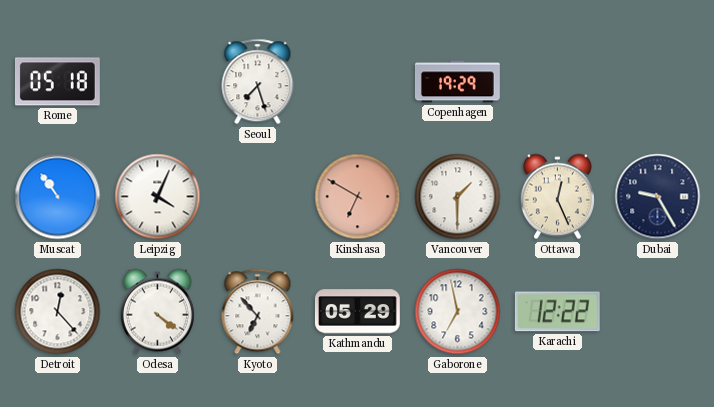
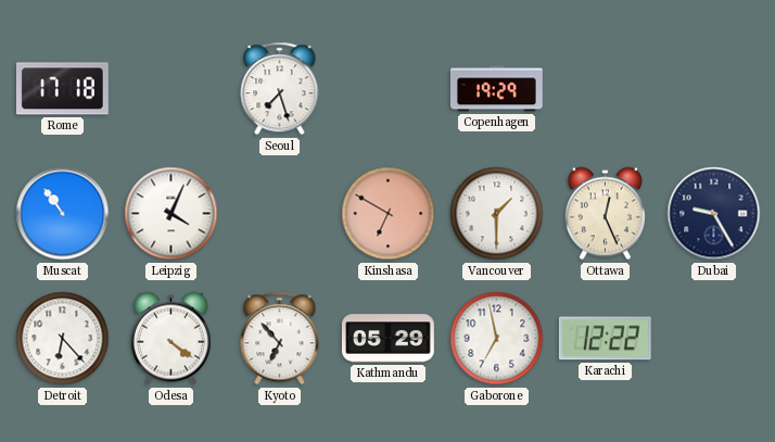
Rome: 05:18 -> 17:18
Detroit: 12:23 -> 6:23
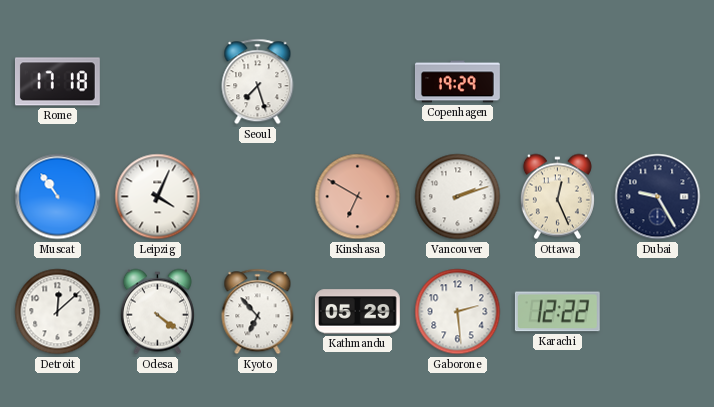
Vancouver: 1:30 -> 2:12
Detroit: 6:23 -> 12:08
Gaborone: 6:58 -> 2:29
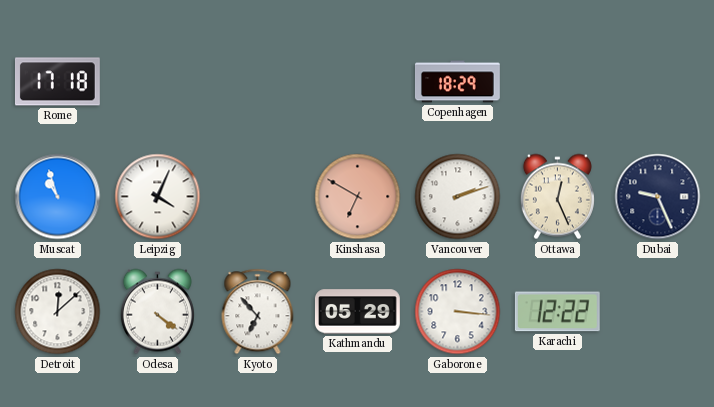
Seoul: 7:27 -> none
Copenhagen: 19:29 -> 18:29
Muscat: 10:54 -> 10:57
Dubai: 9:25 -> 9:26
Gaborone: 2:29 -> 3:16
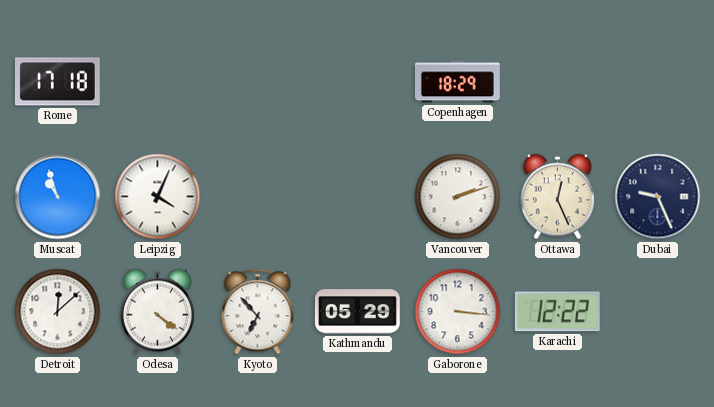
Kinshasa: 6:50 -> none
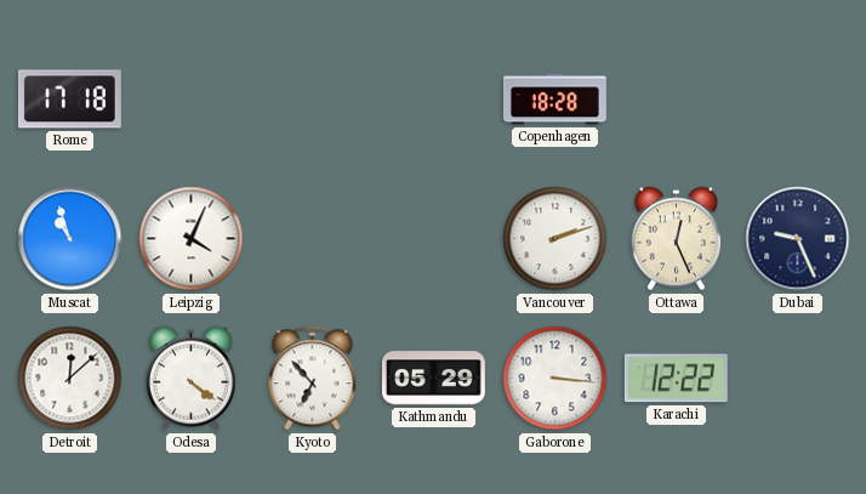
Copenhagen: 18:29 -> 18:28
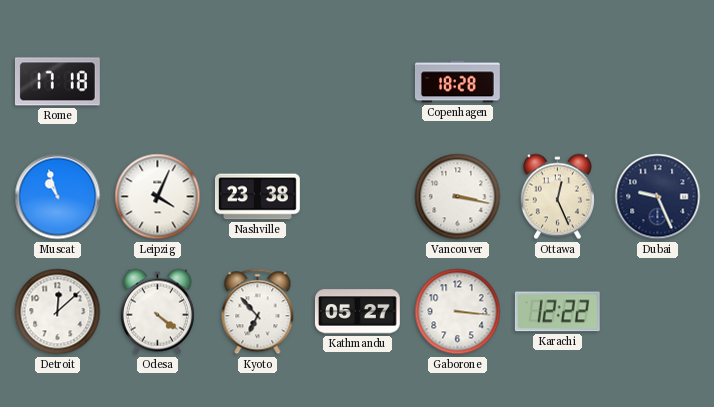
Nashville: none -> 23:38
Vancouver: 2:12 -> 3:17
Kathmandu: 05:29 -> 05:27
